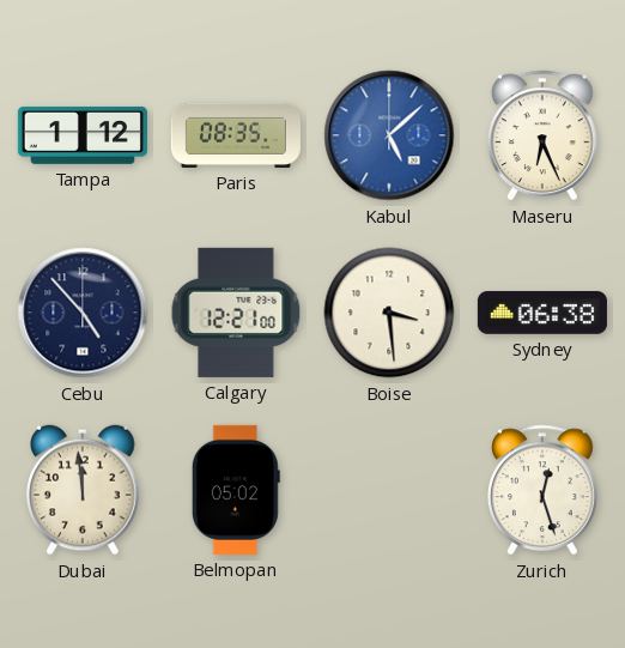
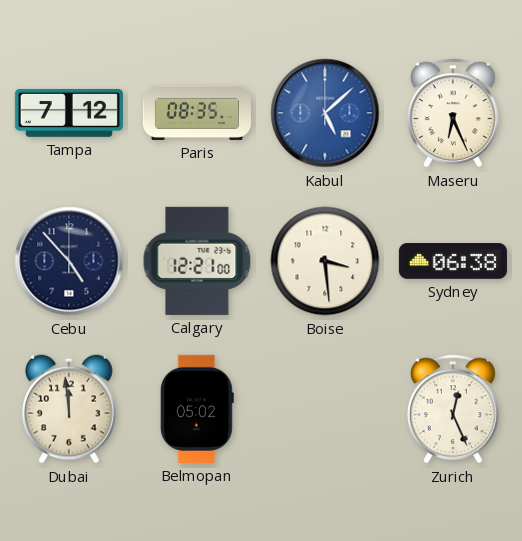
Tampa: 1:12 -> 7:12
Zurich: 12:27 -> 12:26
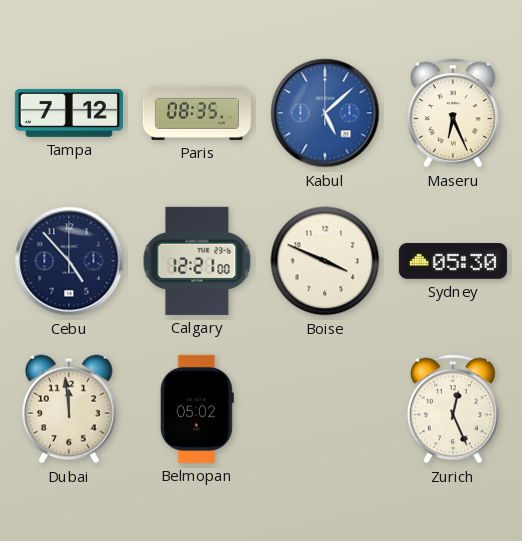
Boise: 3:29 -> 3:49
Sydney: 06:38 -> 05:30
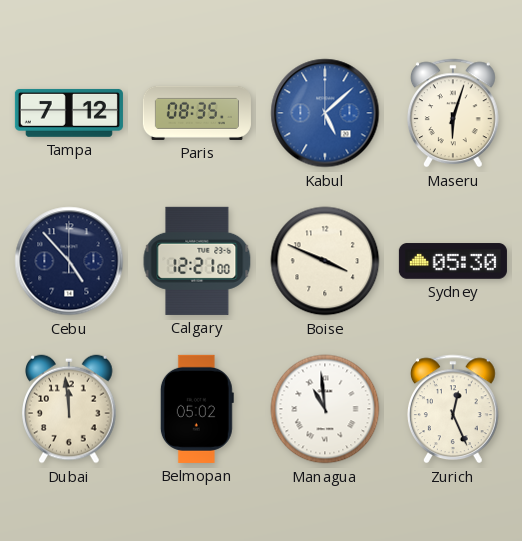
Maseru: 6:26 -> 6:03
Managua: none -> 10:59
